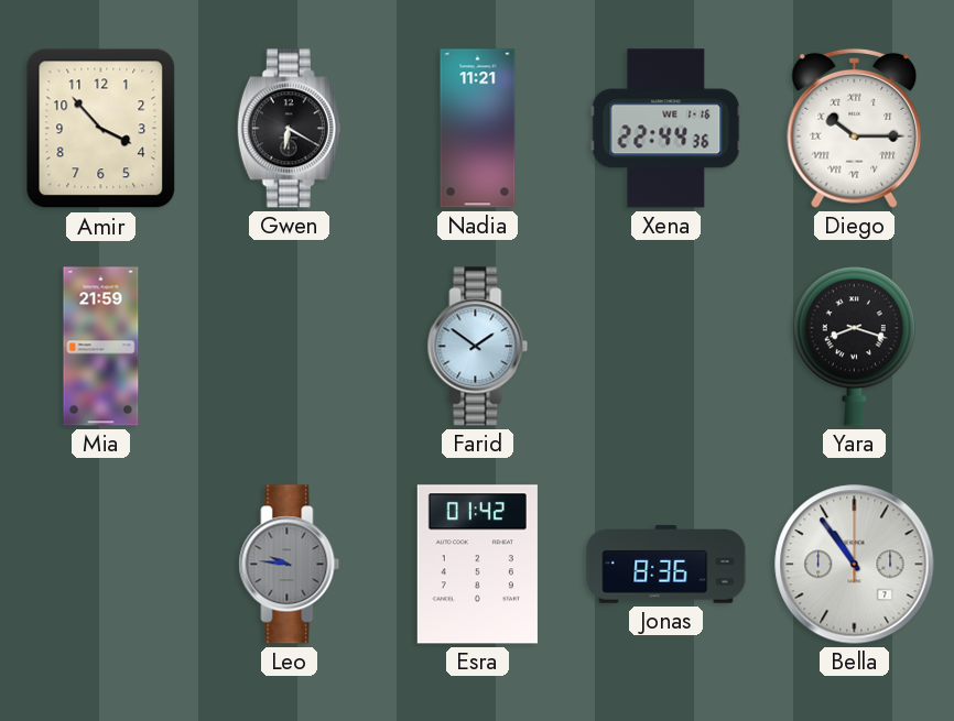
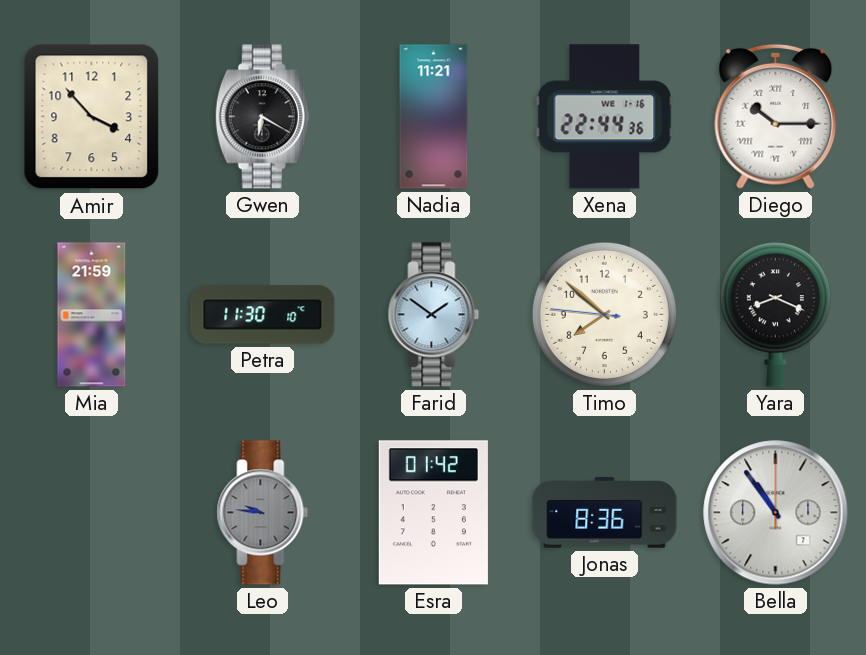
Petra: none -> 11:30
Timo: none -> 7:51
Yara: 8:18 -> 8:19
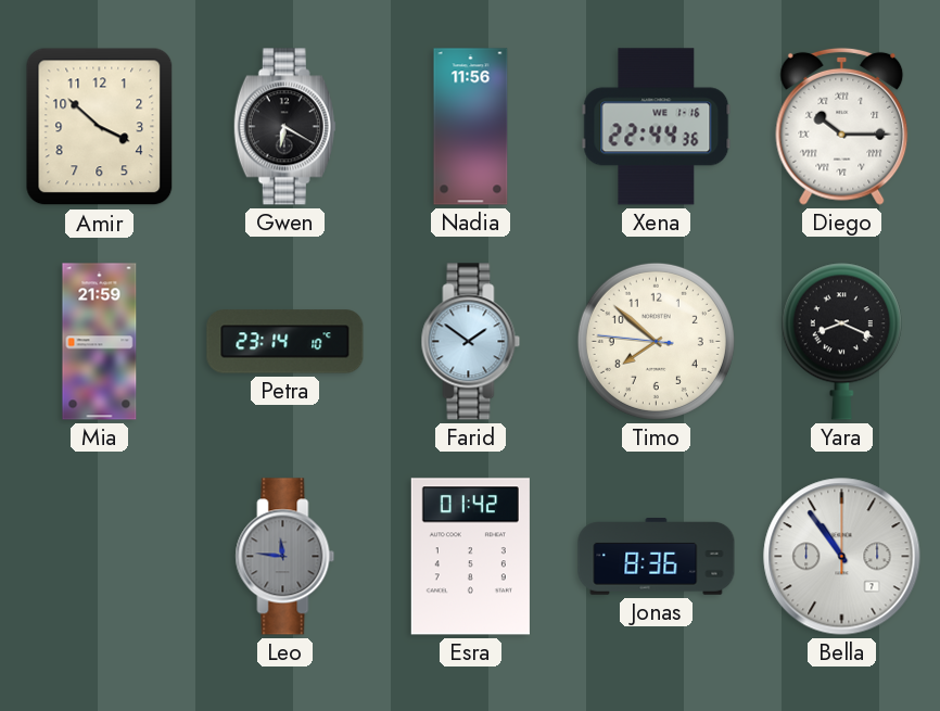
Amir: 3:53 -> 3:52
Nadia: 11:21 -> 11:56
Petra: 11:30 -> 23:14
Leo: 9:46 -> 11:46
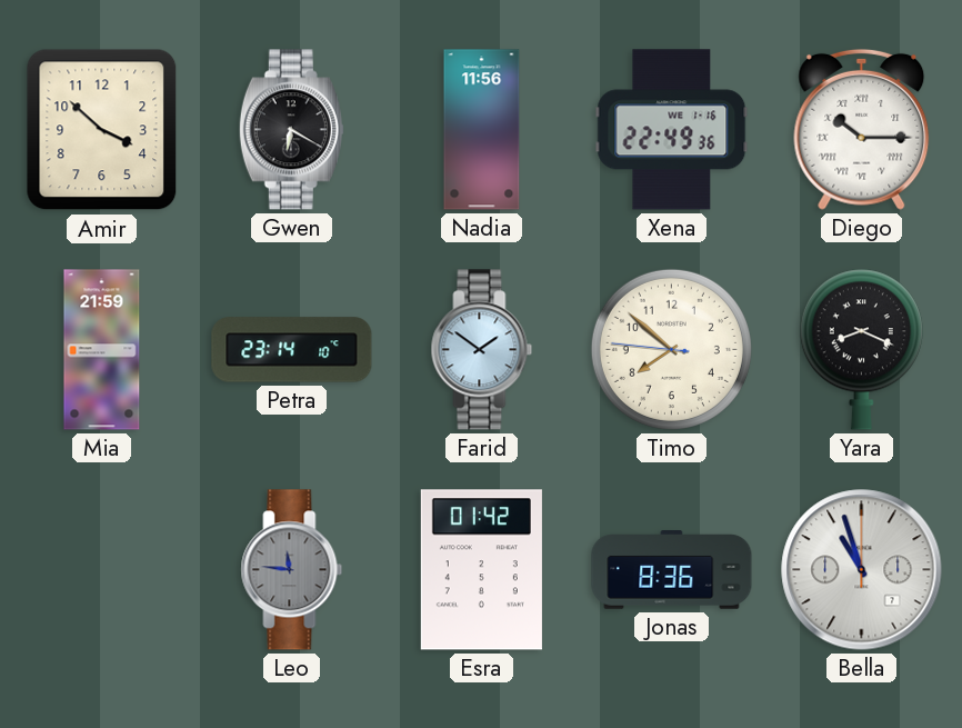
Xena: 22:44 -> 22:49
Bella: 10:54 -> 10:57
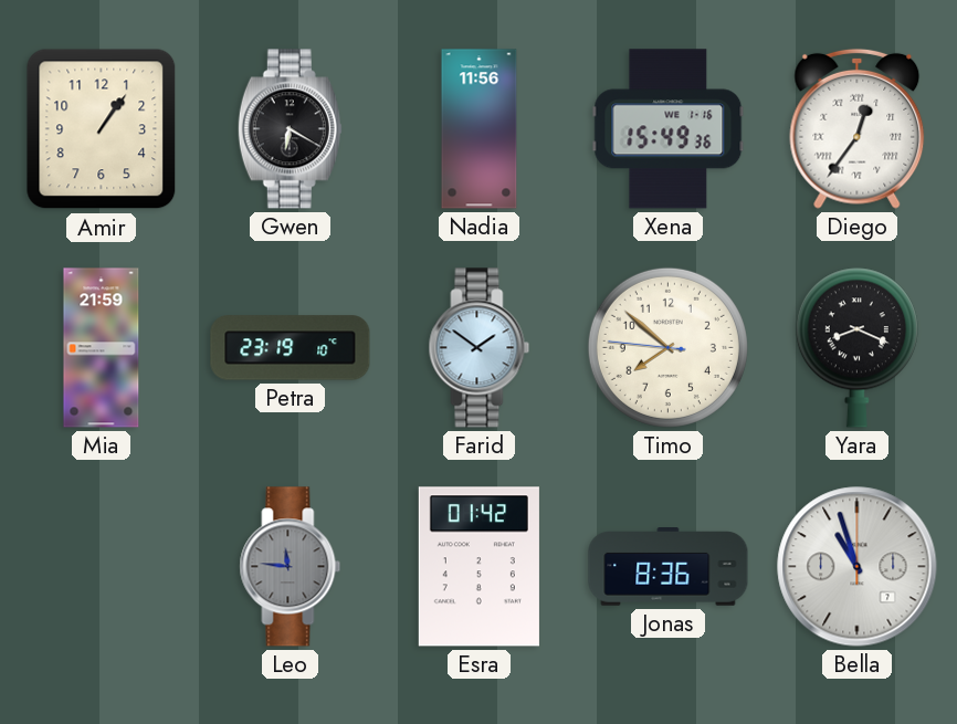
Amir: 3:52 -> 1:06
Xena: 22:49 -> 15:49
Diego: 10:15 -> 12:36
Petra: 23:14 -> 23:19
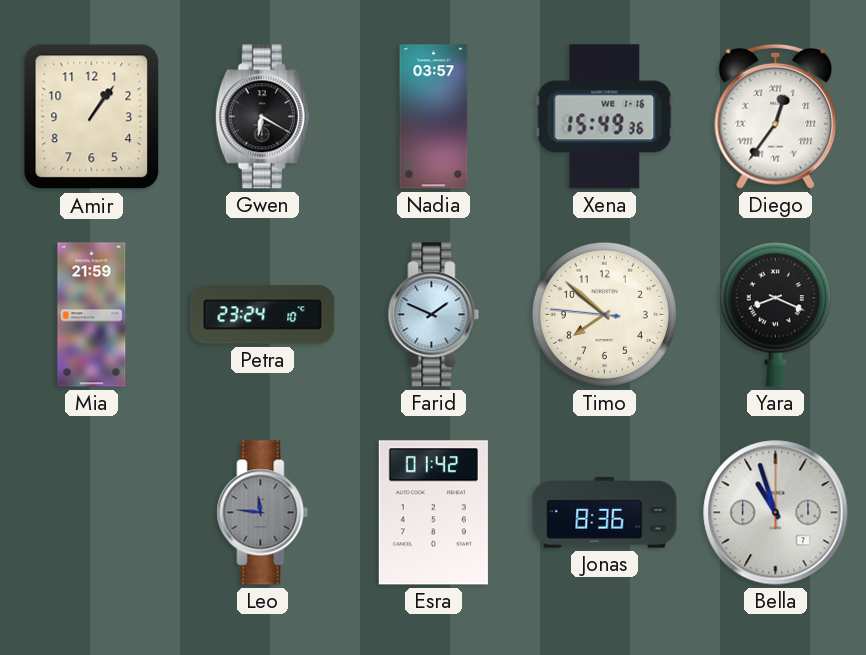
Nadia: 11:56 -> 03:57
Petra: 23:19 -> 23:24
Farid: 1:51 -> 1:49
